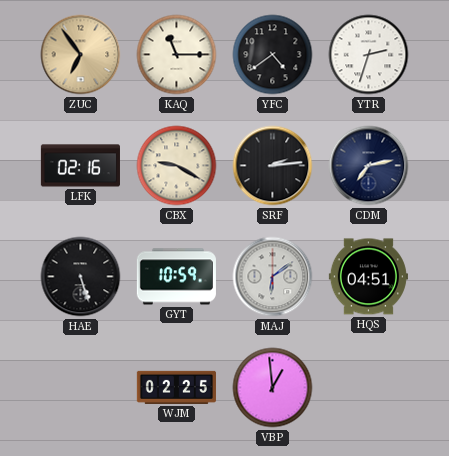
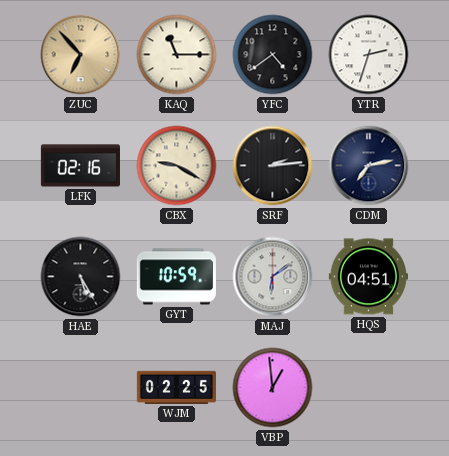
ZUC: 6:54 -> 6:53
HAE: 5:27 -> 5:25
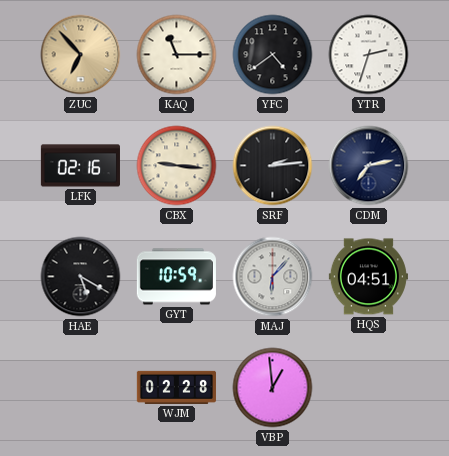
CBX: 9:20 -> 9:16
HAE: 5:25 -> 5:20
MAJ: 6:09 -> 6:07
WJM: 02:25 -> 02:28
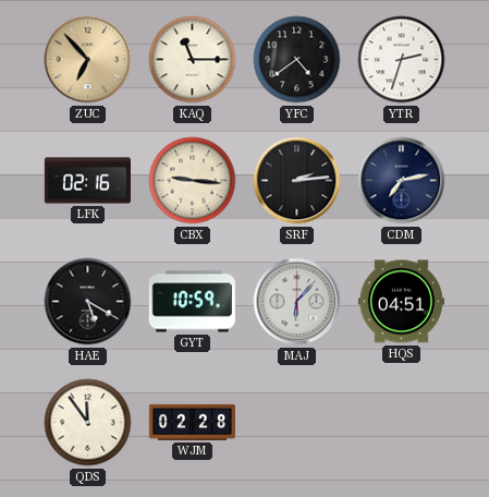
QDS: none -> 11:54
VBP: 12:59 -> none
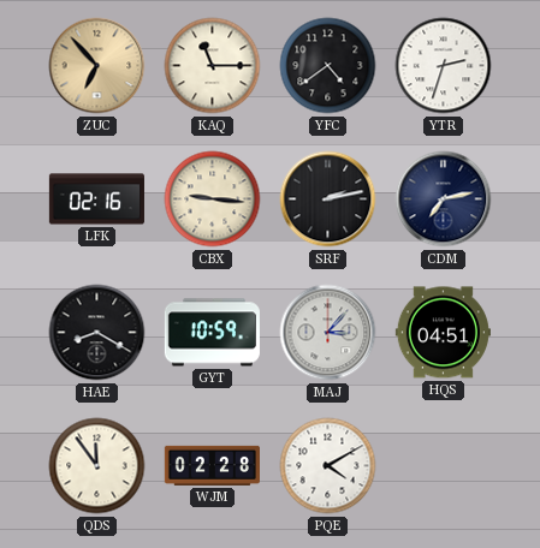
SRF: 2:14 -> 2:13
HAE: 5:20 -> 8:20
MAJ: 6:07 -> 3:07
PQE: none -> 4:10
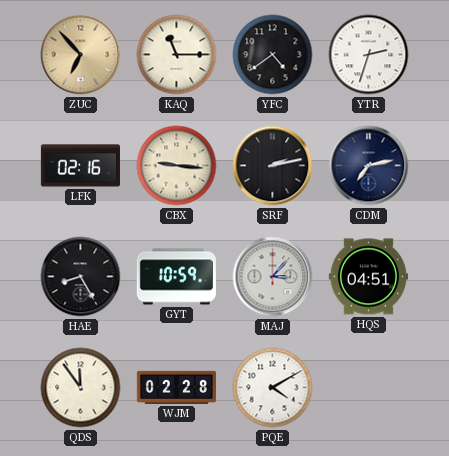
HAE: 8:20 -> 8:25
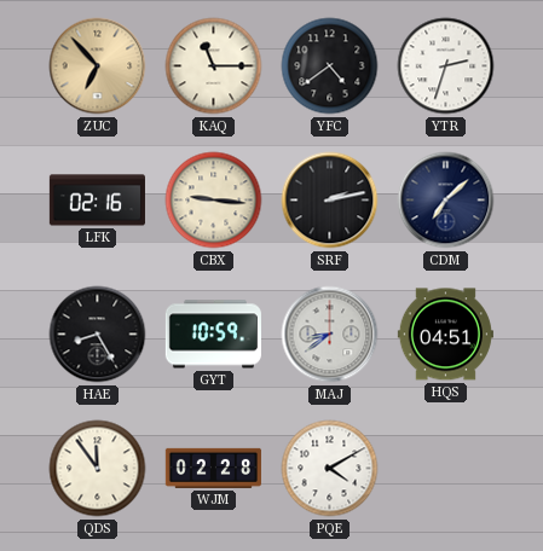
CDM: 7:13 -> 7:08
MAJ: 3:07 -> 8:39
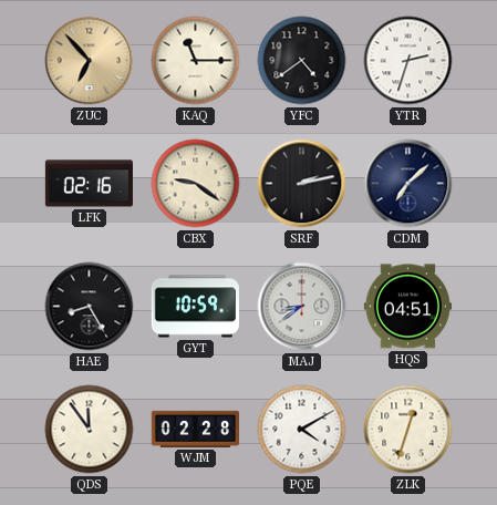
CBX: 9:16 -> 9:21
ZLK: none -> 12:33
